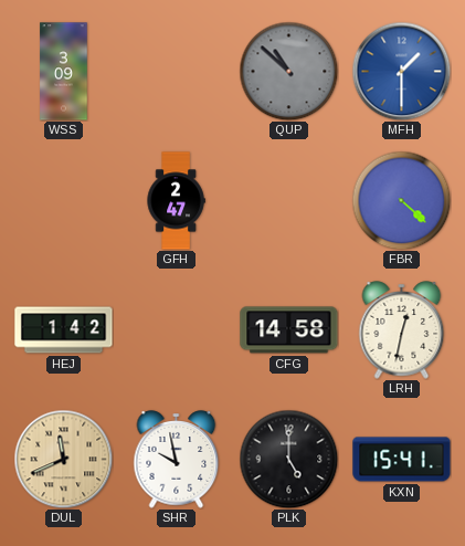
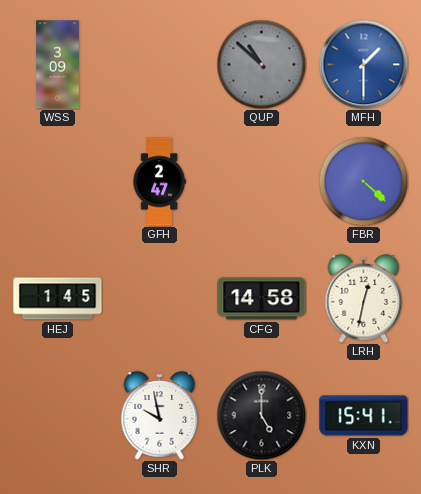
HEJ: 1:42 -> 1:45
DUL: 11:41 -> none
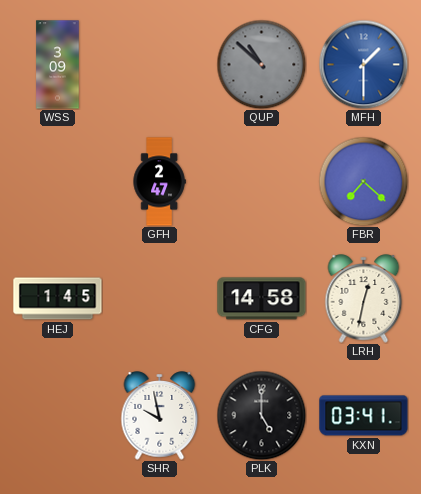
FBR: 4:22 -> 7:22
KXN: 15:41 -> 03:41
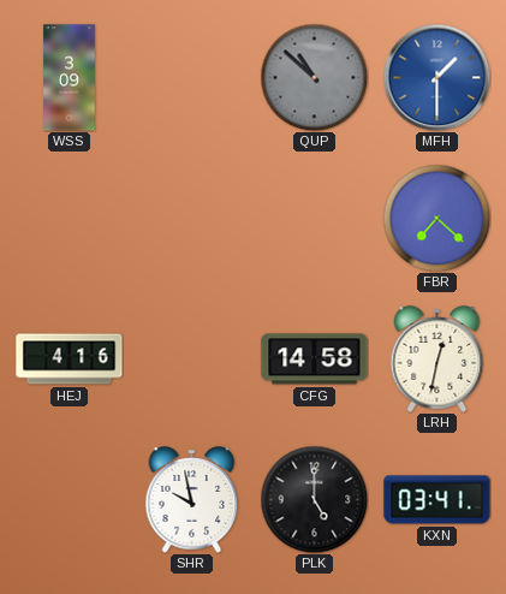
GFH: 2:47 -> none
HEJ: 1:45 -> 4:16
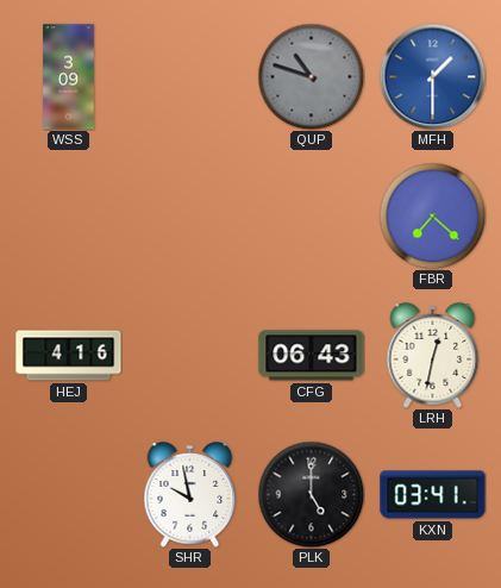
QUP: 10:52 -> 10:48
CFG: 14:58 -> 06:43
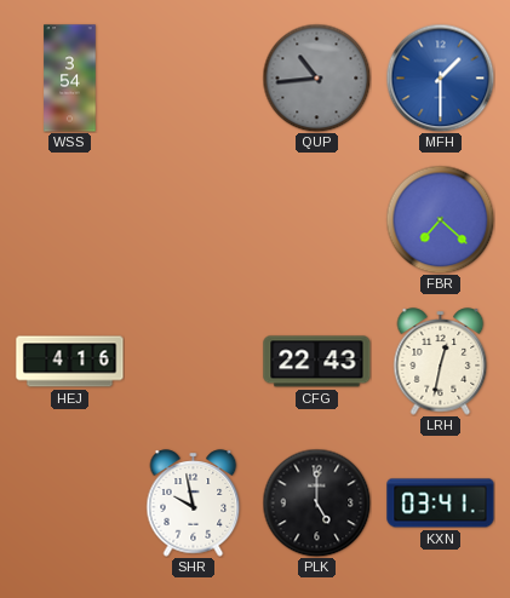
WSS: 3:09 -> 3:54
QUP: 10:48 -> 10:44
CFG: 06:43 -> 22:43
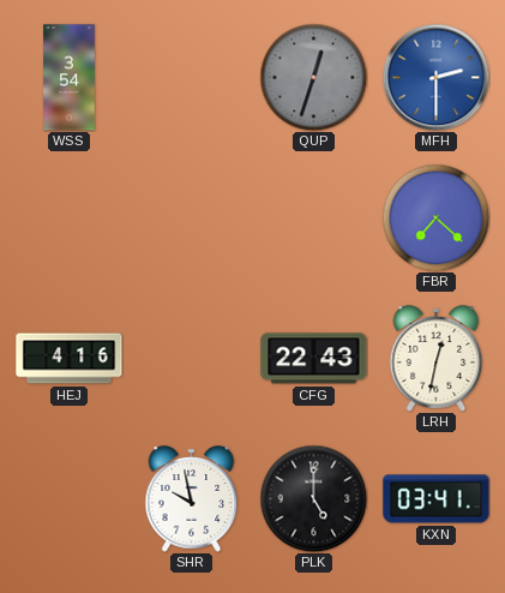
QUP: 10:44 -> 12:33
MFH: 1:30 -> 2:30
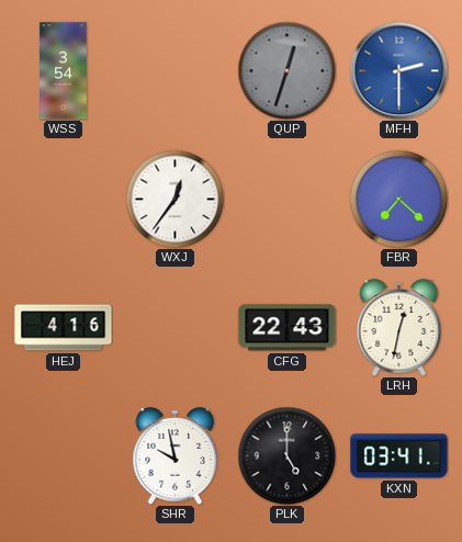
WXJ: none -> 12:36
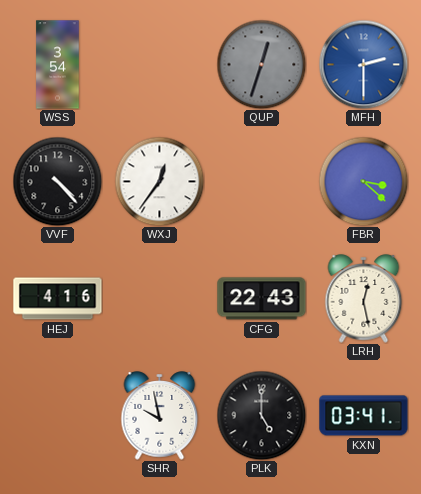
VVF: none -> 4:23
FBR: 7:22 -> 3:22
LRH: 12:32 -> 12:28
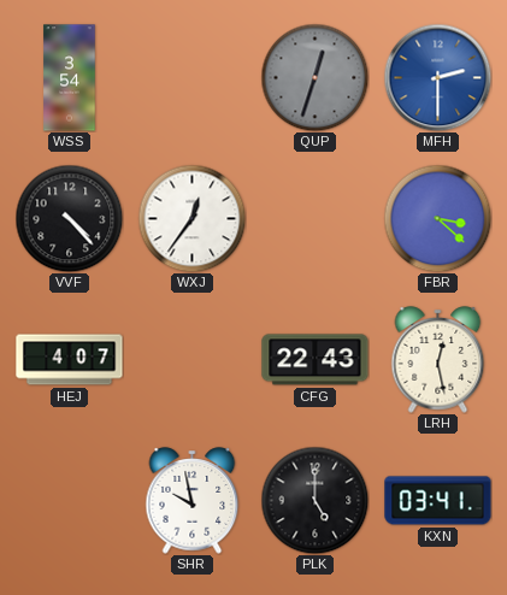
HEJ: 4:16 -> 4:07
